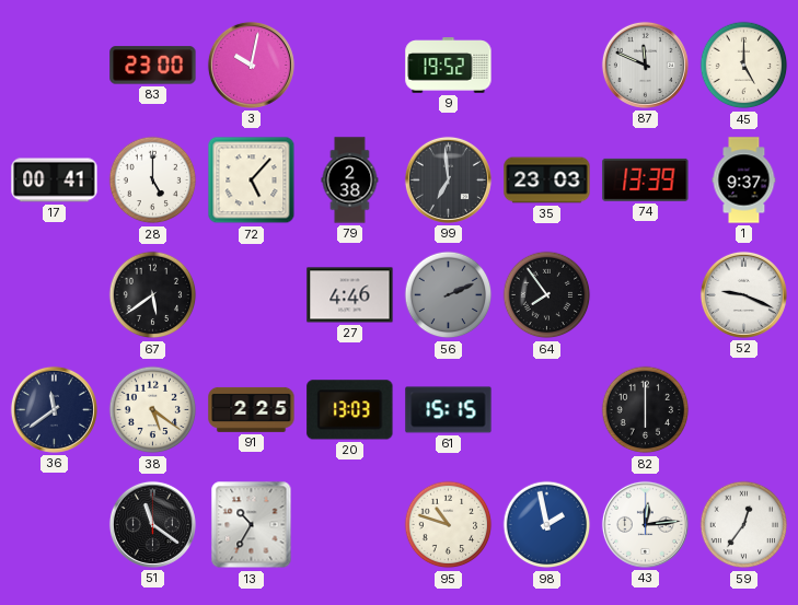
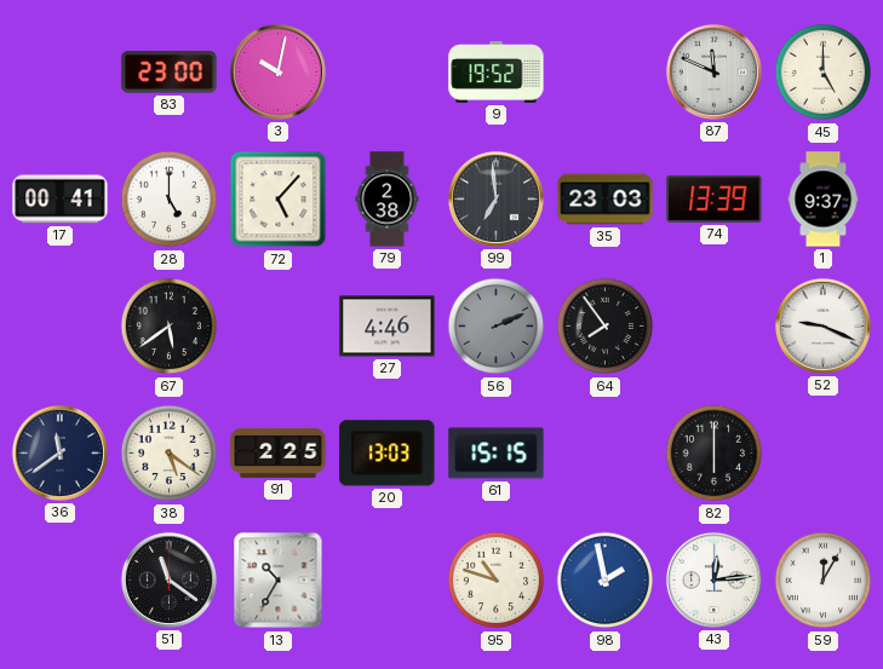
59: 12:36 -> 12:05
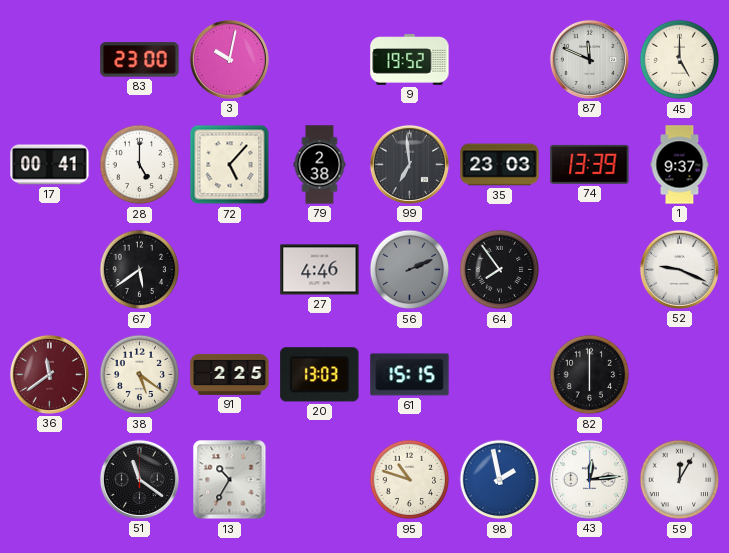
36 dial: navy -> burgundy
